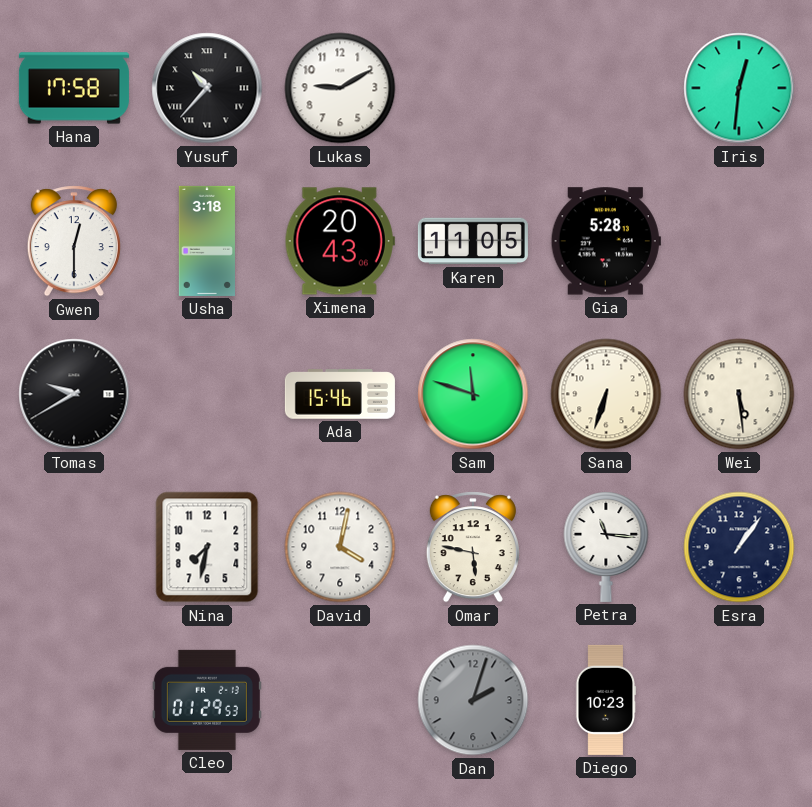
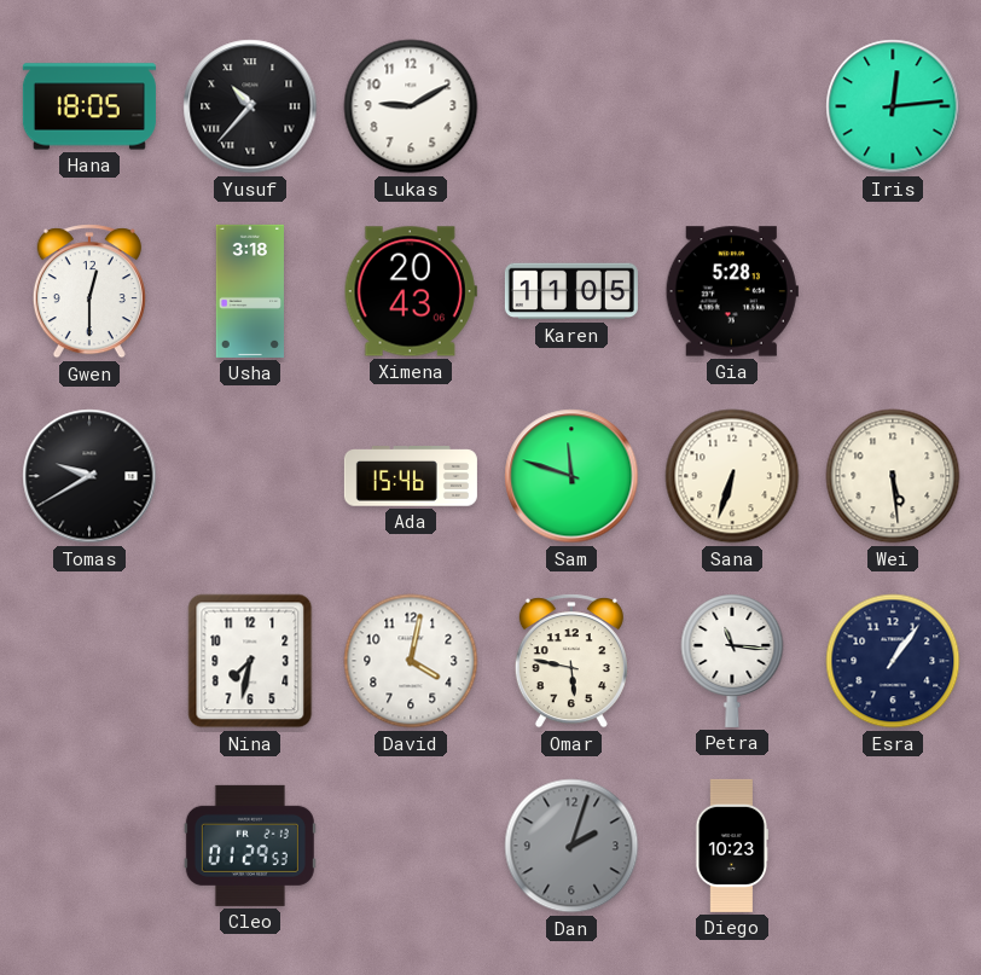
Hana: 17:58 -> 18:05
Iris: 12:31 -> 12:14
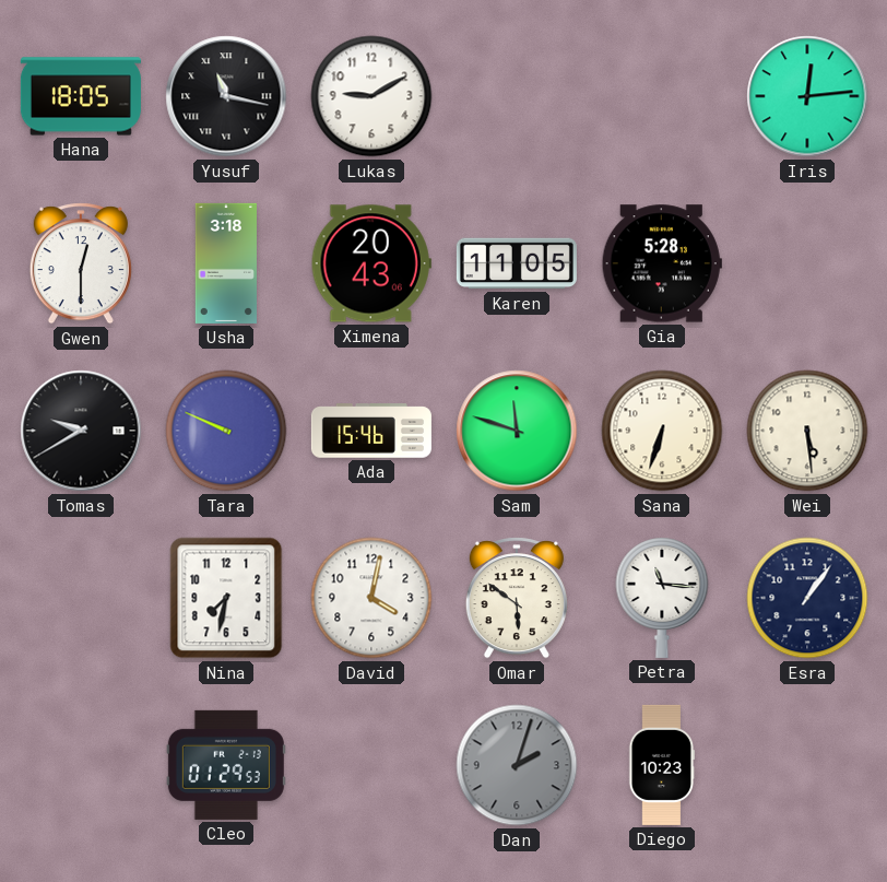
Yusuf: 10:37 -> 11:17
Tara: none -> 9:49
Omar: 5:47 -> 5:51
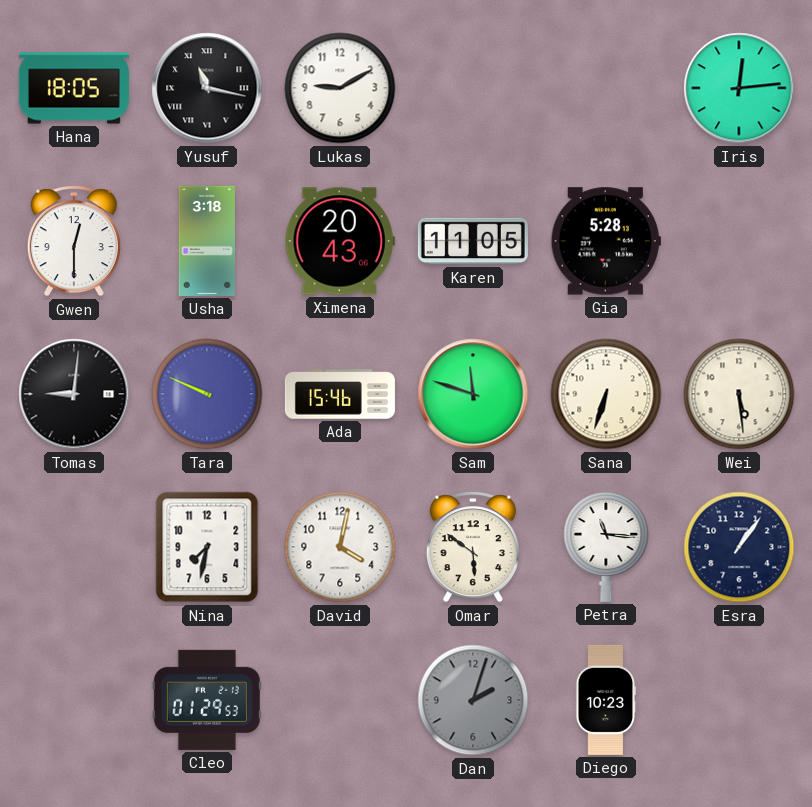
Tomas: 9:40 -> 9:01
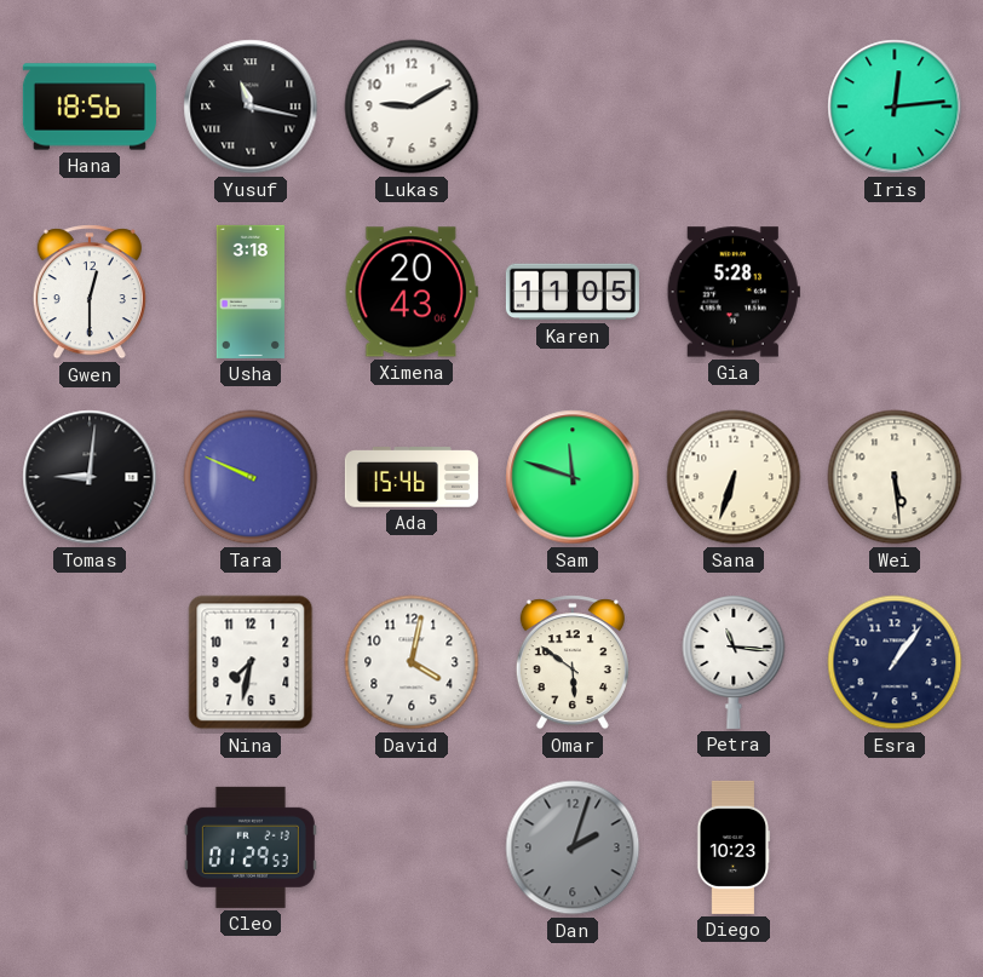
Hana: 18:05 -> 18:56
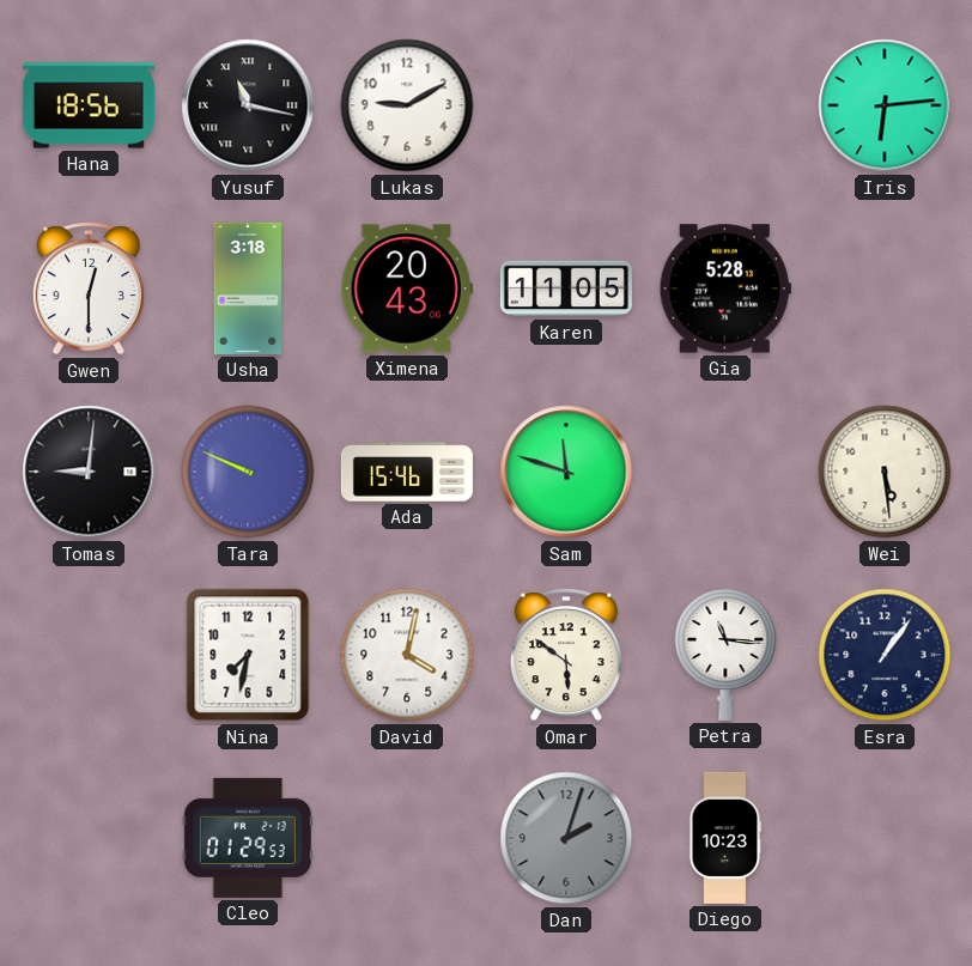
Iris: 12:14 -> 6:14
Sana: 6:33 -> none
